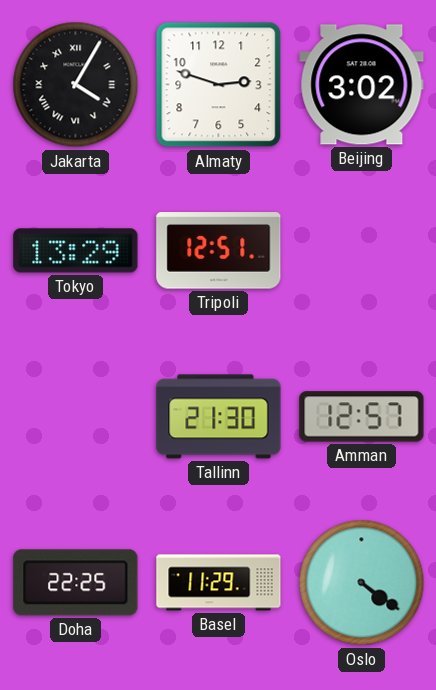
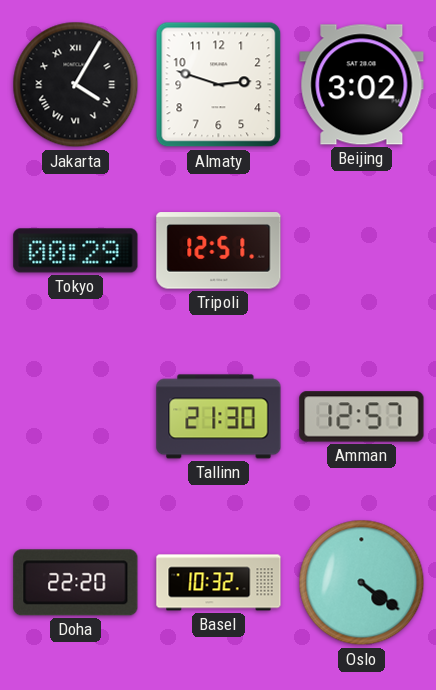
Tokyo: 13:29 -> 00:29
Doha: 22:25 -> 22:20
Basel: 11:29 -> 10:32
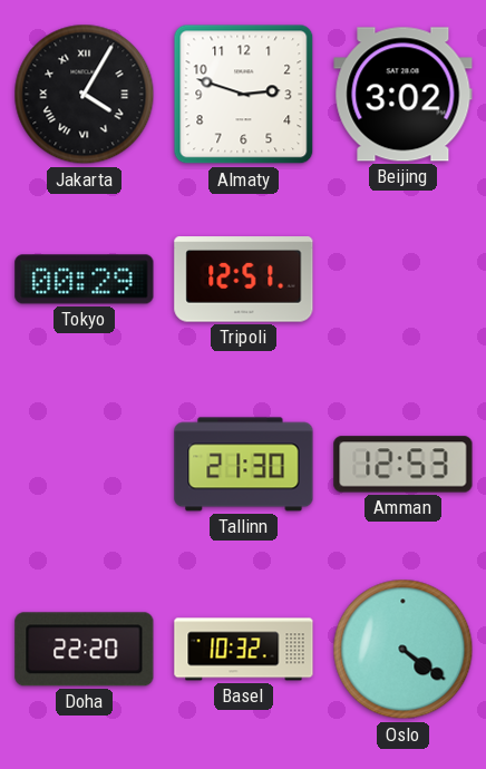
Amman: 12:57 -> 12:53
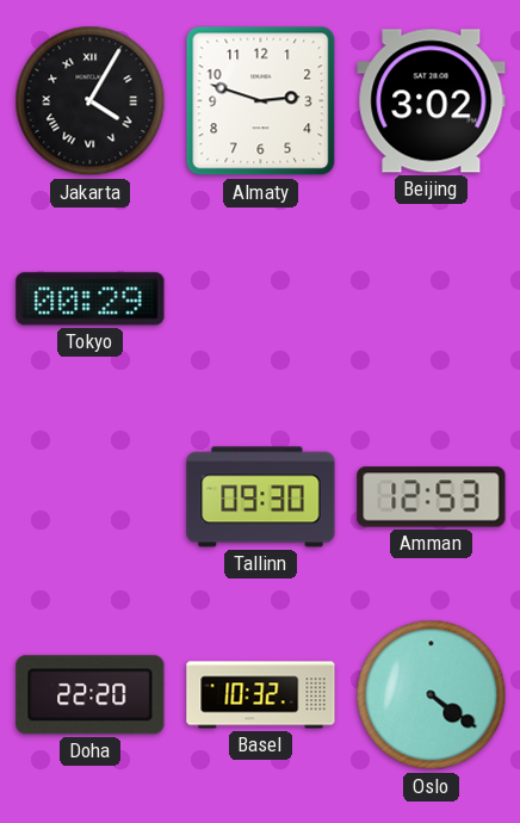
Tripoli: 12:51 -> none
Tallinn: 21:30 -> 09:30
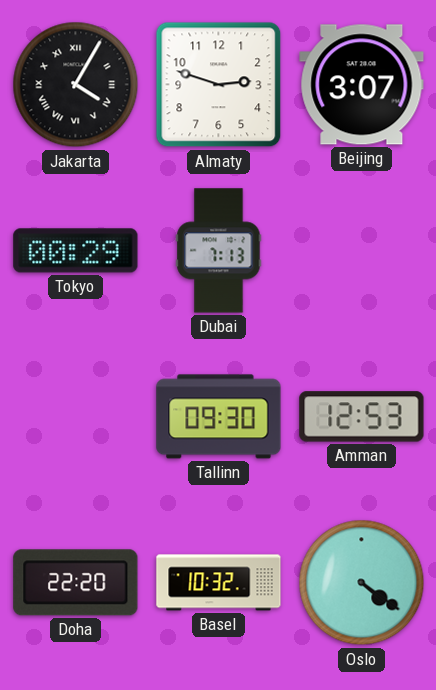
Beijing: 3:02 -> 3:07
Dubai: none -> 7:13
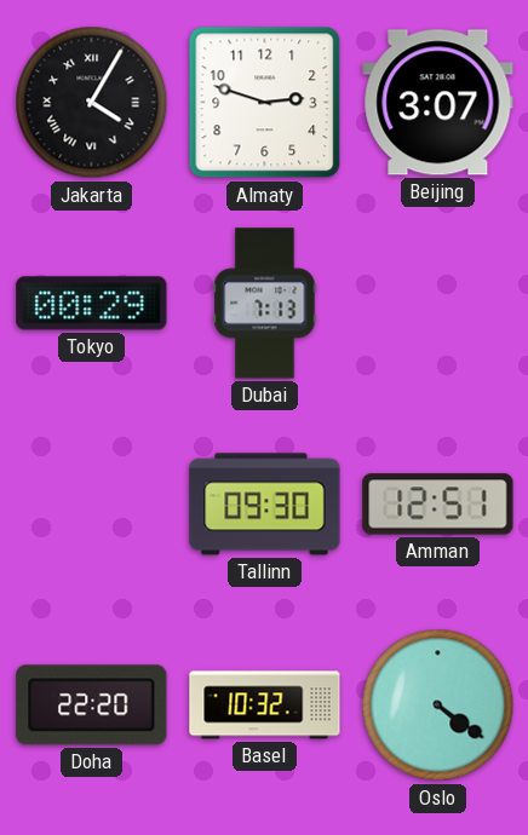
Amman: 12:53 -> 12:51
